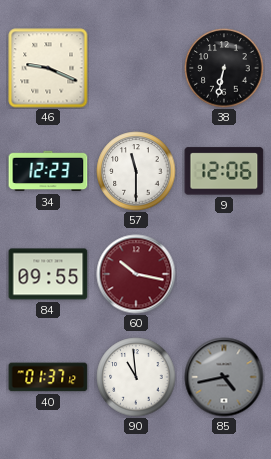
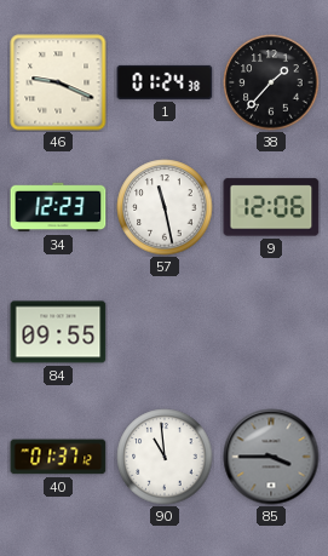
1: none -> 01:24
38: 6:32 -> 1:37
57: 11:30 -> 11:28
60: 10:17 -> none
85: 4:43 -> 3:45
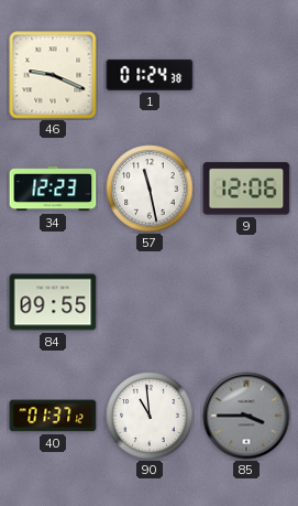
38: 1:37 -> none
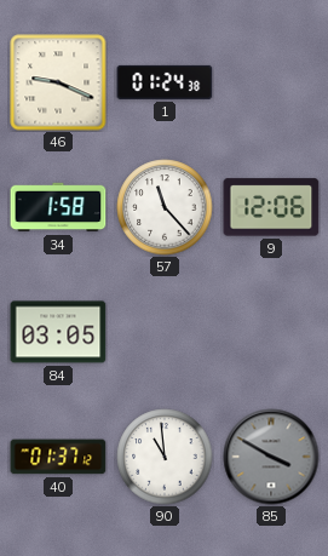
34: 12:23 -> 1:58
57: 11:28 -> 11:23
84: 09:55 -> 03:05
85: 3:45 -> 3:50
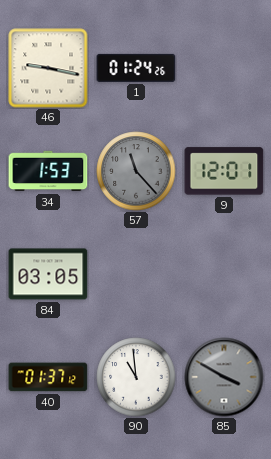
46: 9:19 -> 9:17
1: 01:24:38 -> 01:24:26
34: 1:58 -> 1:53
57 dial: white -> grey
9: 12:06 -> 12:01
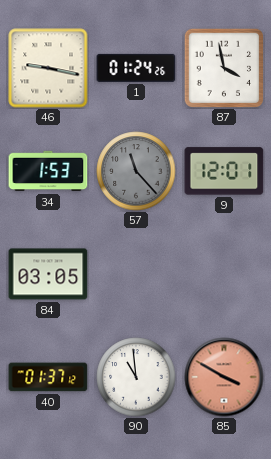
87: none -> 3:58
85 dial: grey -> salmon
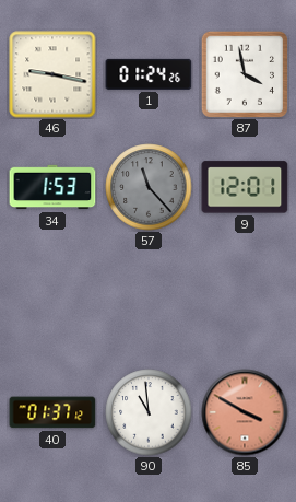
84: 03:05 -> none
